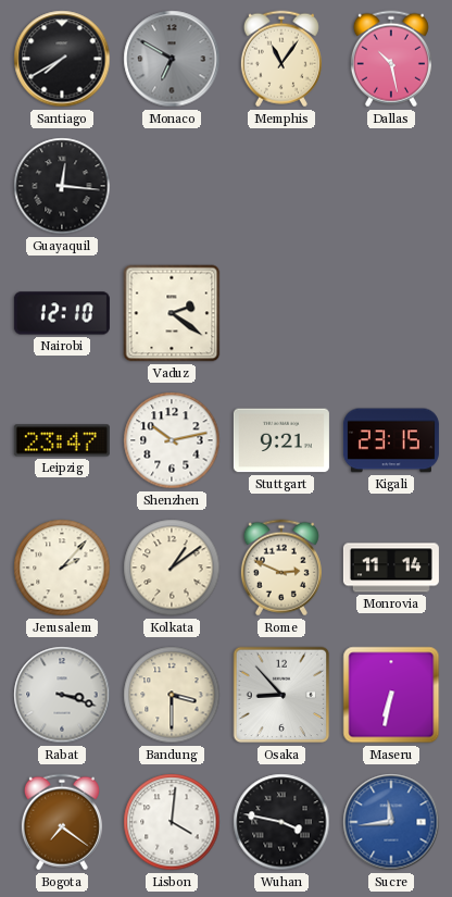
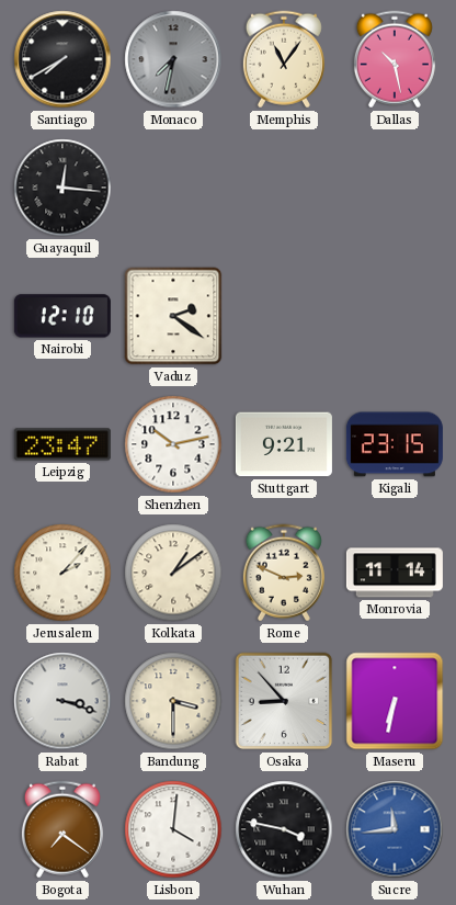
Monaco: 6:50 -> 7:32
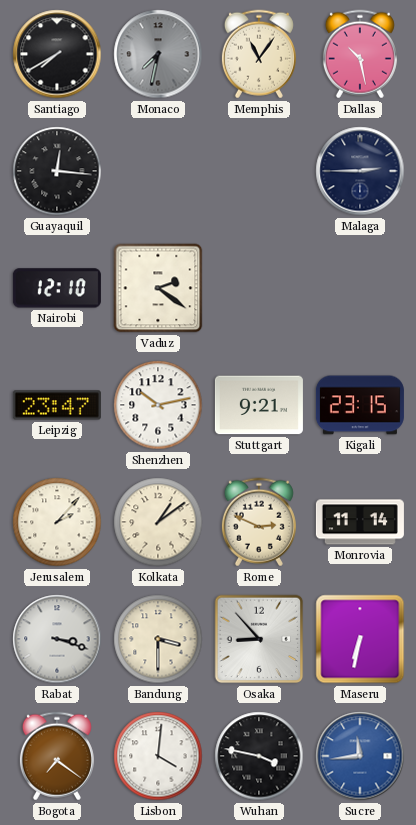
Malaga: none -> 2:45
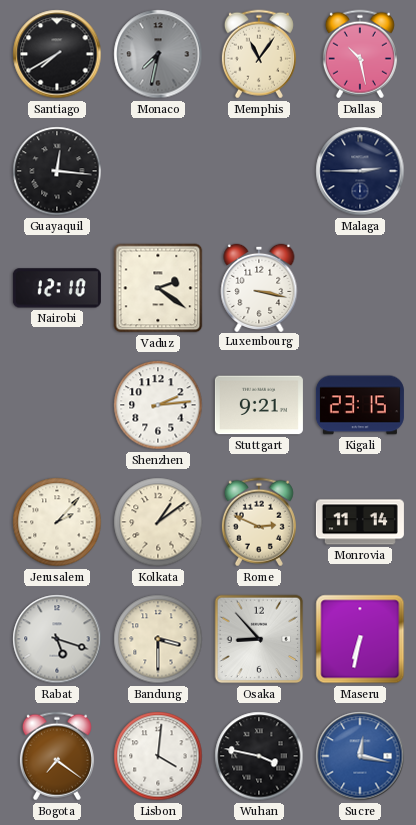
Luxembourg: none -> 3:17
Leipzig: 23:47 -> none
Shenzhen: 10:13 -> 2:14
Rabat: 3:18 -> 5:18
Sucre: 11:44 -> 12:17
